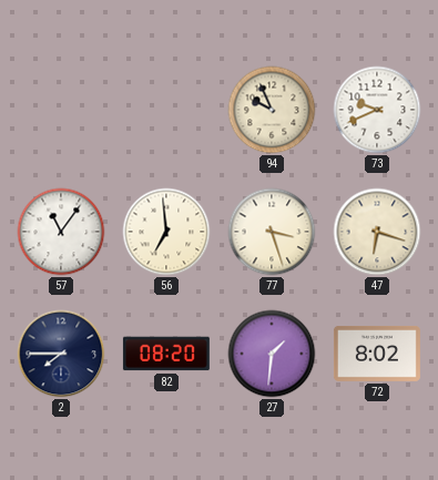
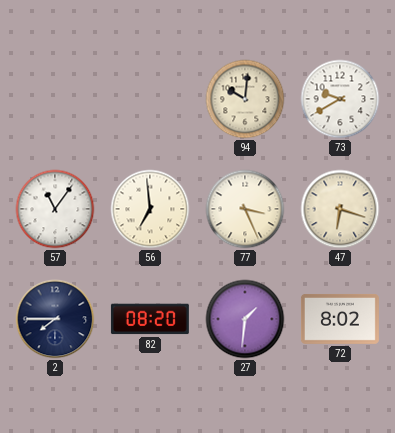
94: 9:56 -> 10:01
73: 9:41 -> 9:40
77: 3:27 -> 3:26
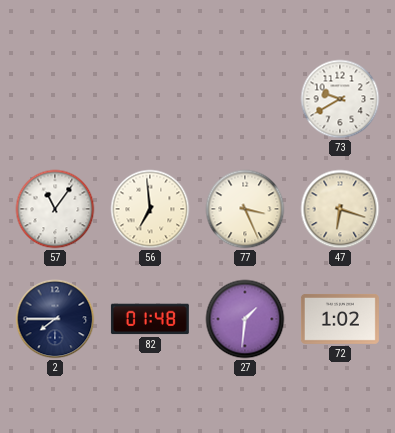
94: 10:01 -> none
82: 08:20 -> 01:48
72: 8:02 -> 1:02
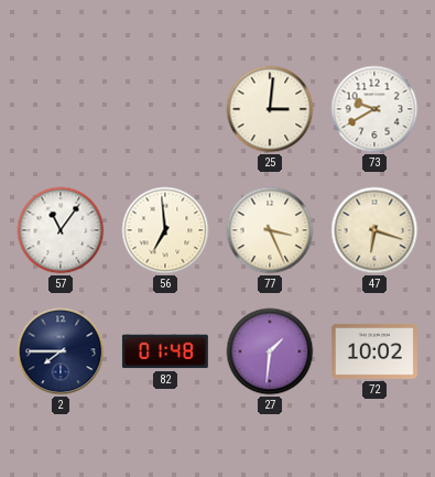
25: none -> 3:01
72: 1:02 -> 10:02
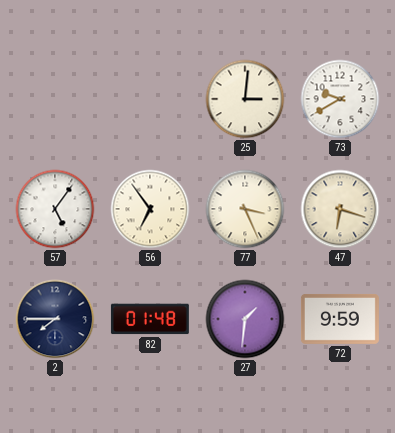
57: 11:06 -> 5:06
56: 6:59 -> 6:54
72: 10:02 -> 9:59
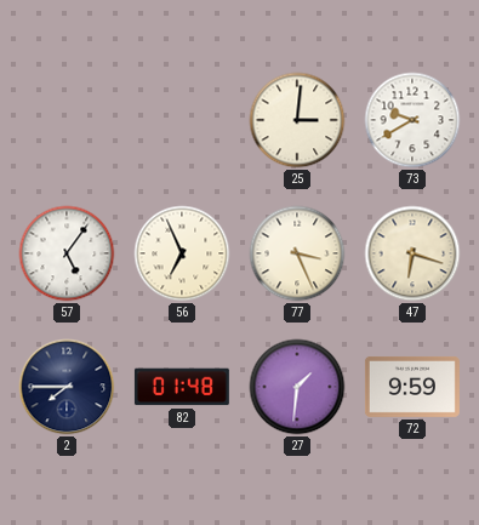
56: 6:54 -> 6:56
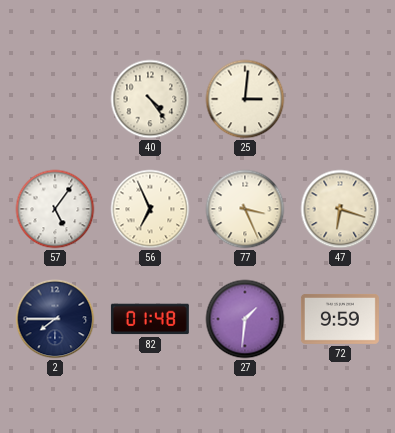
40: none -> 4:24
73: 9:40 -> none
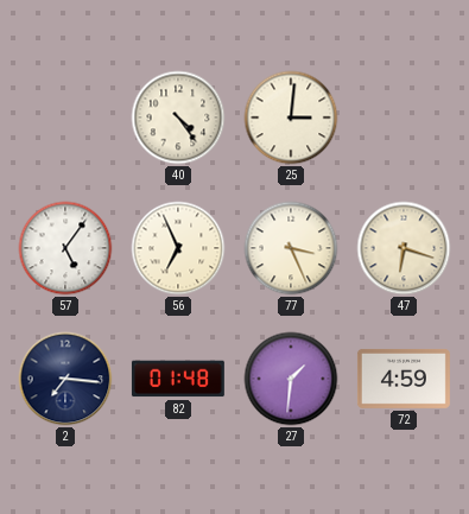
2: 7:45 -> 7:16
72: 9:59 -> 4:59
